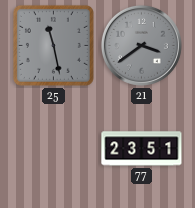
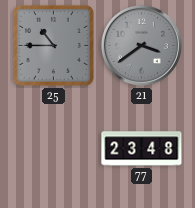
25: 11:28 -> 10:45
77: 23:51 -> 23:48
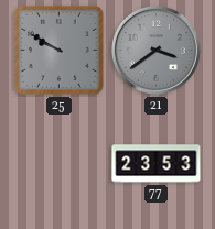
25: 10:45 -> 9:50
77: 23:48 -> 23:53
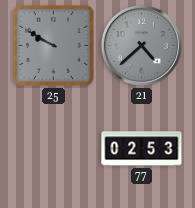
21: 3:39 -> 4:38
77: 23:53 -> 02:53
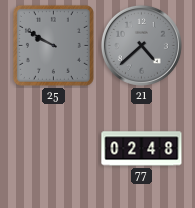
77: 02:53 -> 02:48
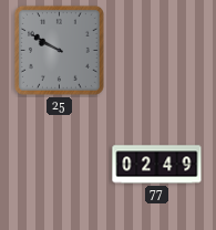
21: 4:38 -> none
77: 02:48 -> 02:49
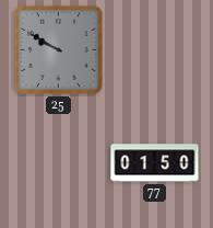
77: 02:49 -> 01:50
